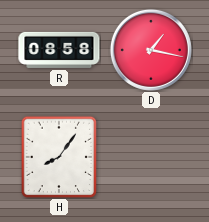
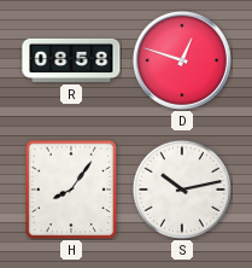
D: 1:17 -> 12:48
S: none -> 10:13
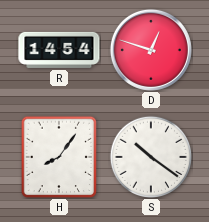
R: 08:58 -> 14:54
S: 10:13 -> 10:21
